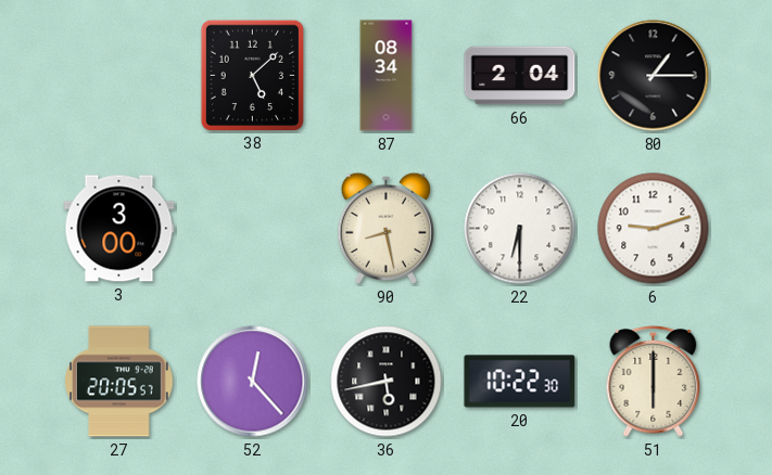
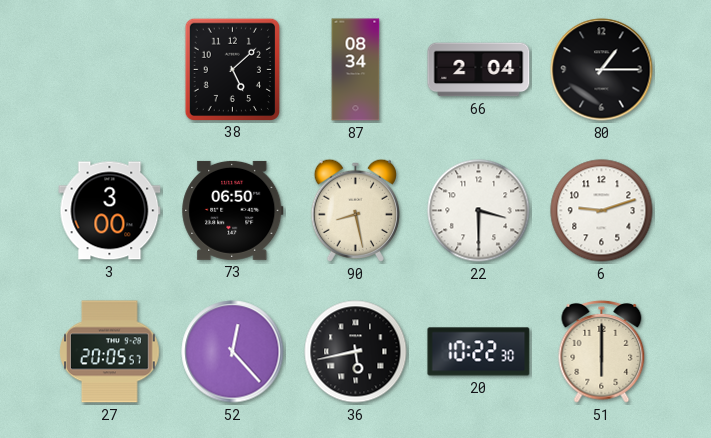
73: none -> 06:50
22: 6:30 -> 3:30
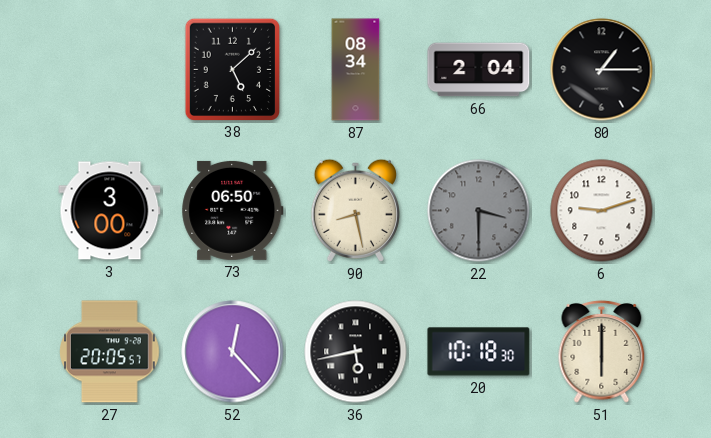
22 dial: white -> grey
20: 10:22 -> 10:18
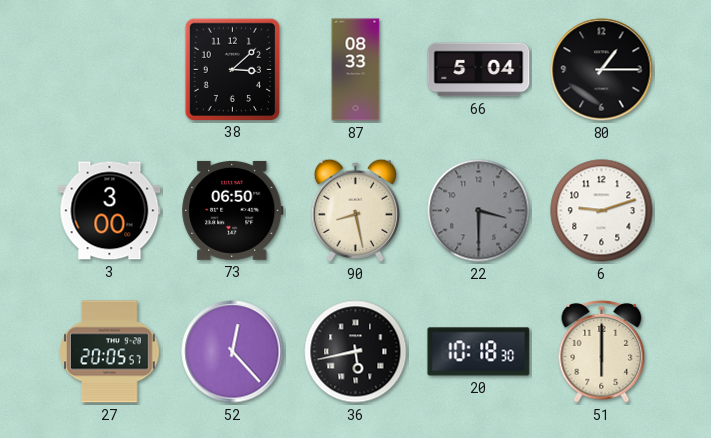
38: 5:08 -> 3:08
87: 08:34 -> 08:33
66: 2:04 -> 5:04
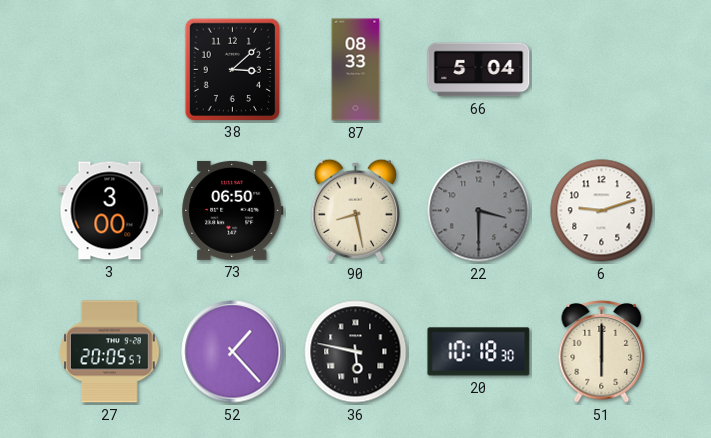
80: 1:15 -> none
52: 12:23 -> 1:23
36: 5:43 -> 5:47
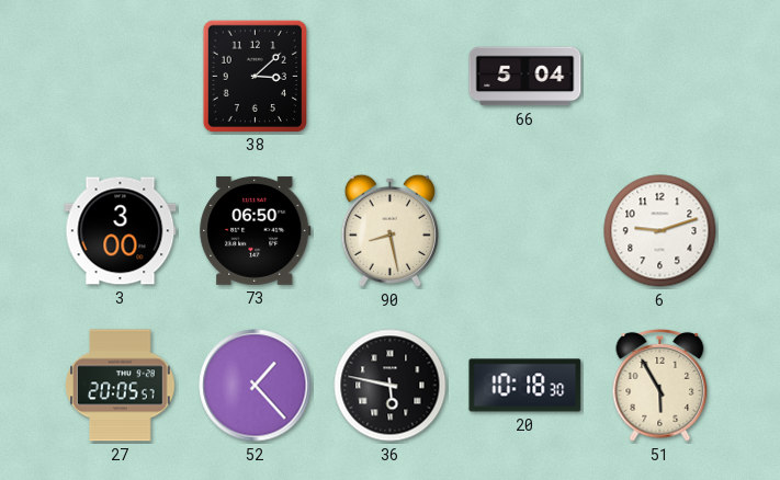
87: 08:33 -> none
22: 3:30 -> none
51: 6:00 -> 5:55
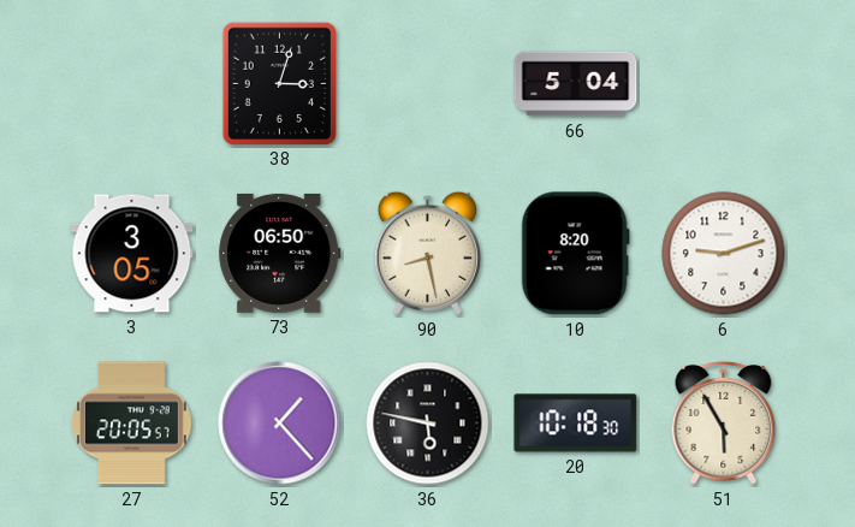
38: 3:08 -> 3:03
3: 3:00 -> 3:05
10: none -> 8:20
